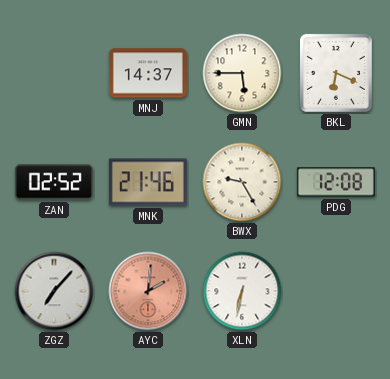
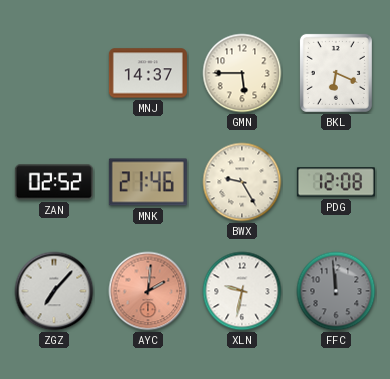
XLN: 6:32 -> 9:32
FFC: none -> 11:59
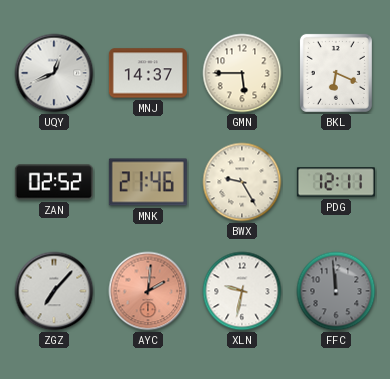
UQY: none -> 12:41
PDG: 12:08 -> 12:11
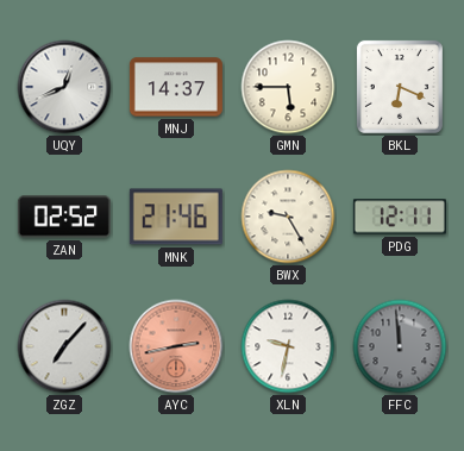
AYC: 2:01 -> 2:43
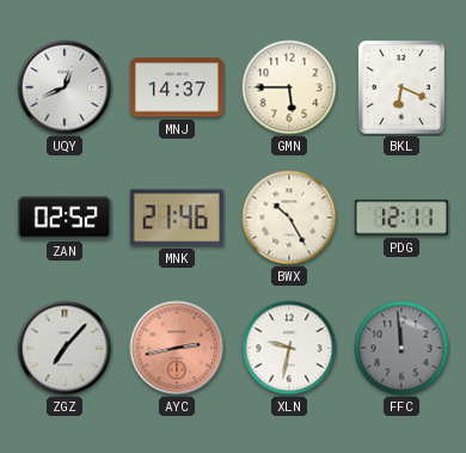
BWX: 9:25 -> 10:25
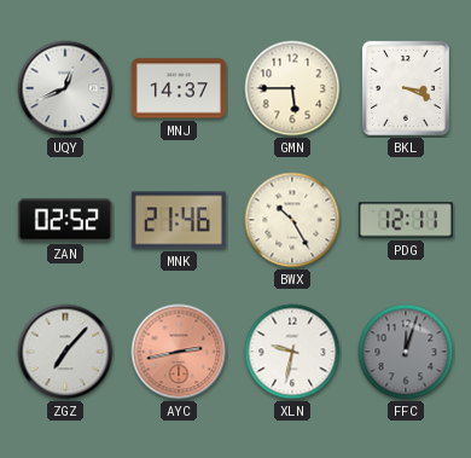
BKL: 6:19 -> 3:19
FFC: 11:59 -> 12:03
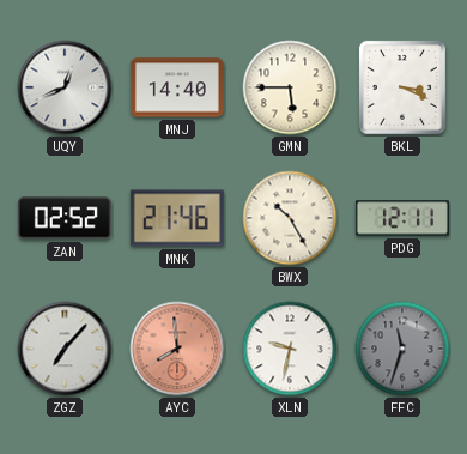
MNJ: 14:37 -> 14:40
AYC: 2:43 -> 7:59
FFC: 12:03 -> 11:33
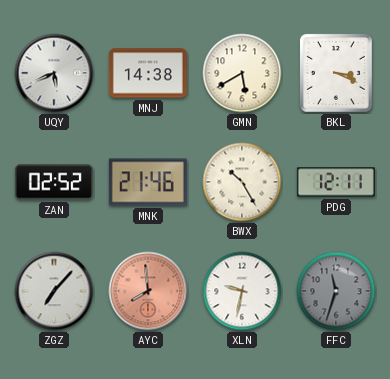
UQY: 12:41 -> 5:41
MNJ: 14:40 -> 14:38
GMN: 5:45 -> 5:40
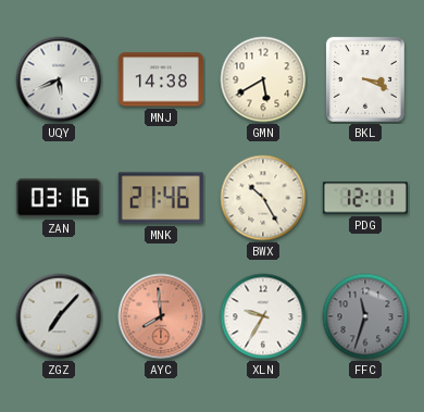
ZAN: 02:52 -> 03:16
XLN: 9:32 -> 9:35
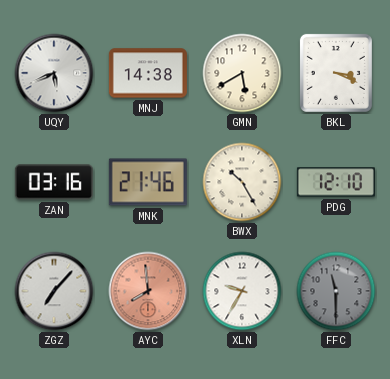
PDG: 12:11 -> 12:10
FFC: 11:33 -> 11:30
